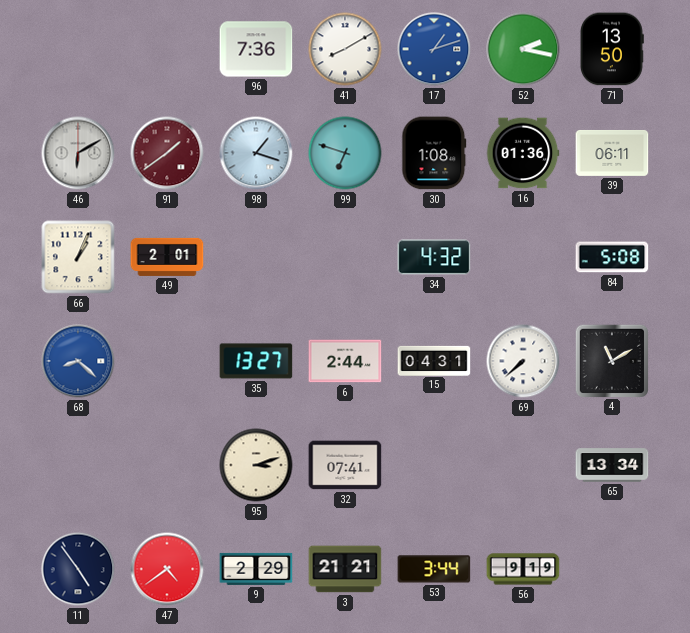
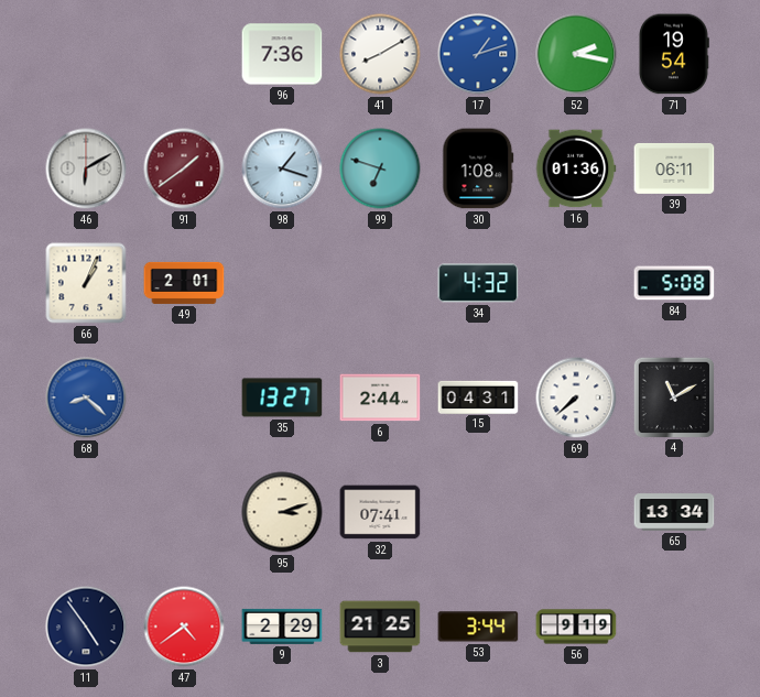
71: 13:50 -> 19:54
3: 21:21 -> 21:25
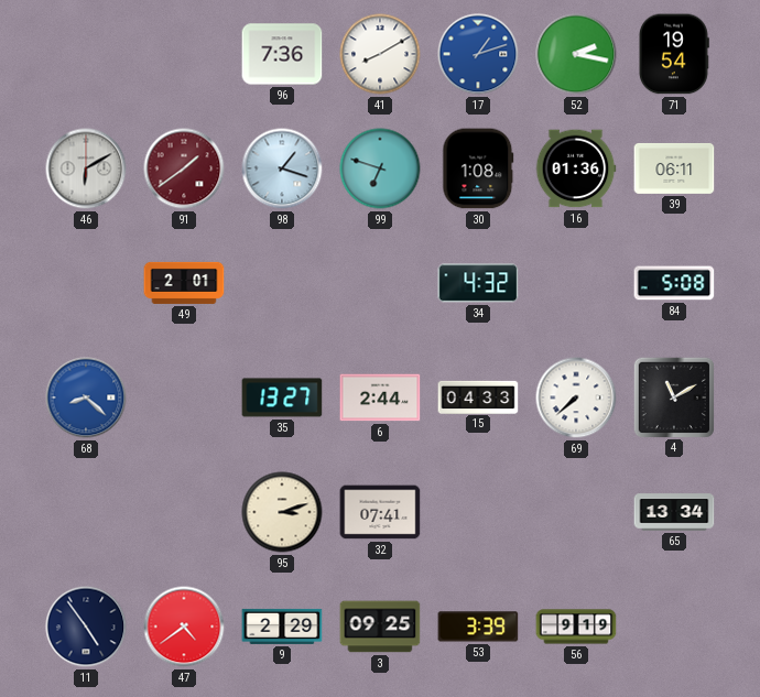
66: 1:04 -> none
15: 04:31 -> 04:33
3: 21:25 -> 09:25
53: 3:44 -> 3:39
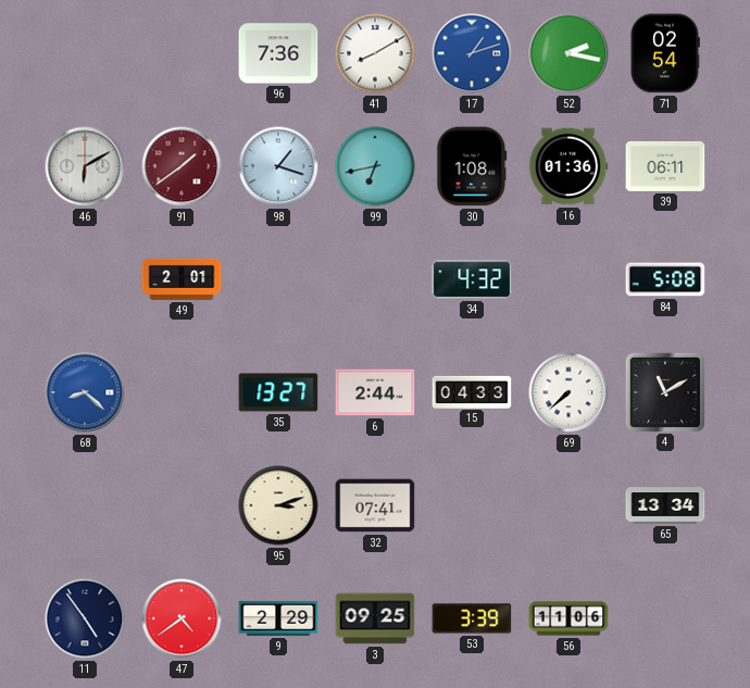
71: 19:54 -> 02:54
99: 6:48 -> 6:43
56: 9:19 -> 11:06
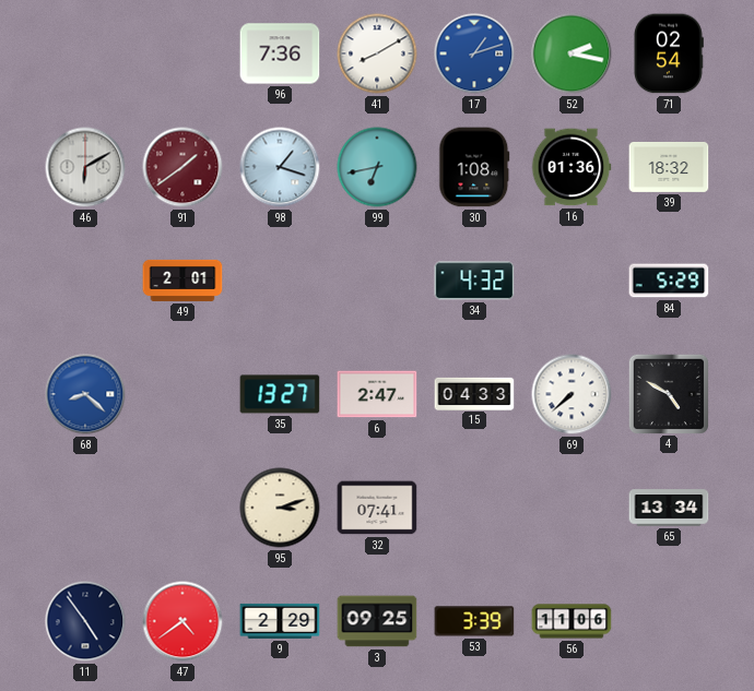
39: 06:11 -> 18:32
84: 5:08 -> 5:29
6: 2:44 -> 2:47
4: 11:10 -> 4:50
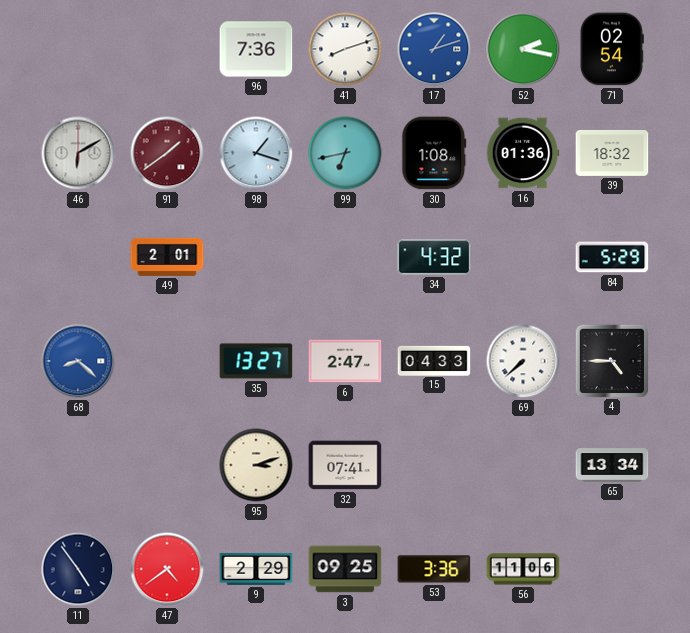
41: 8:10 -> 8:12
4: 4:50 -> 4:45
53: 3:39 -> 3:36
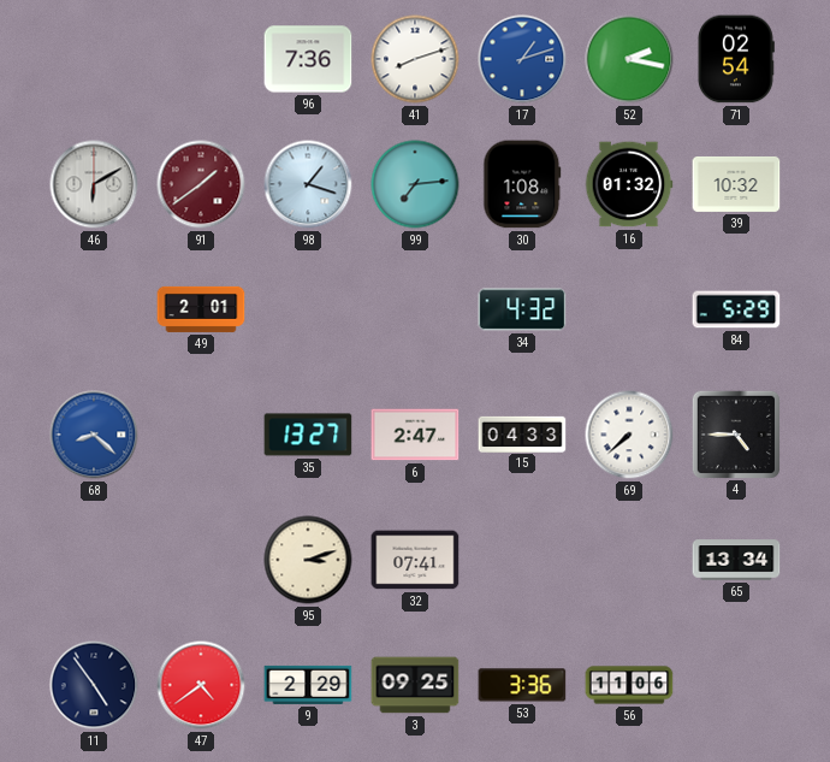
99: 6:43 -> 7:14
16: 01:36 -> 01:32
39: 18:32 -> 10:32
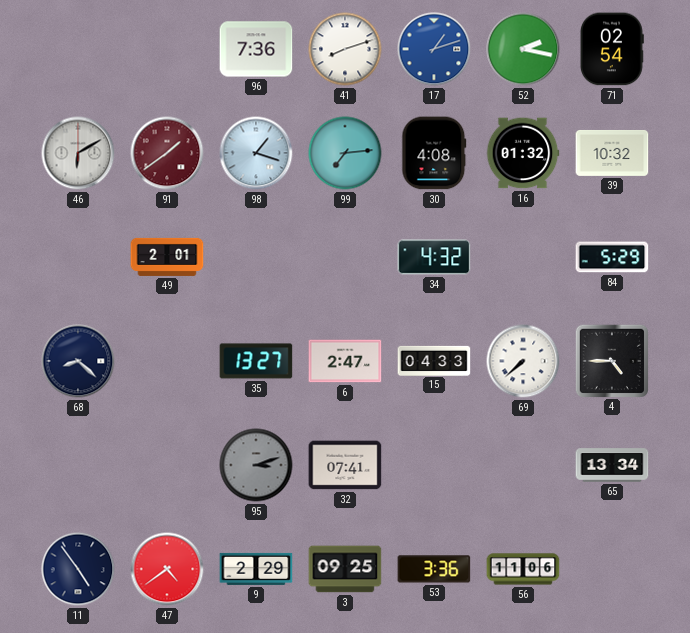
30: 1:08 -> 4:08
68 dial: blue -> navy
95 dial: cream -> grey
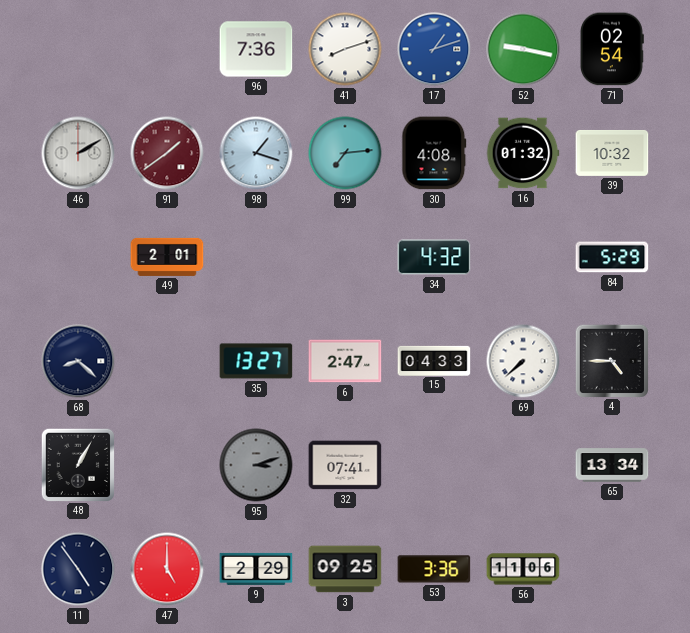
52: 2:17 -> 9:17
46: 6:10 -> 2:10
48: none -> 1:05
47: 4:39 -> 5:00
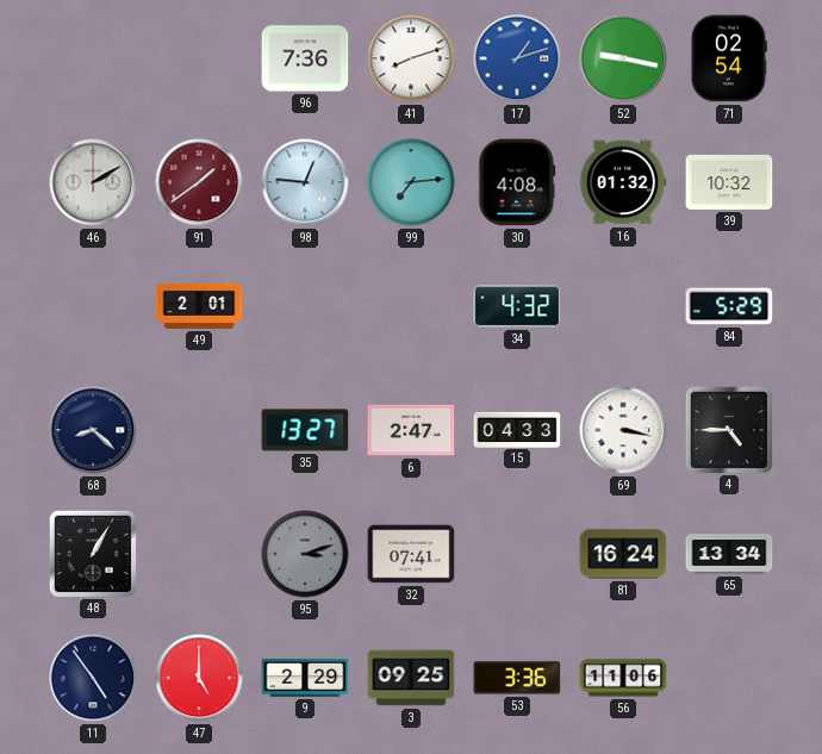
98: 1:18 -> 12:46
69: 7:38 -> 3:17
81: none -> 16:24
